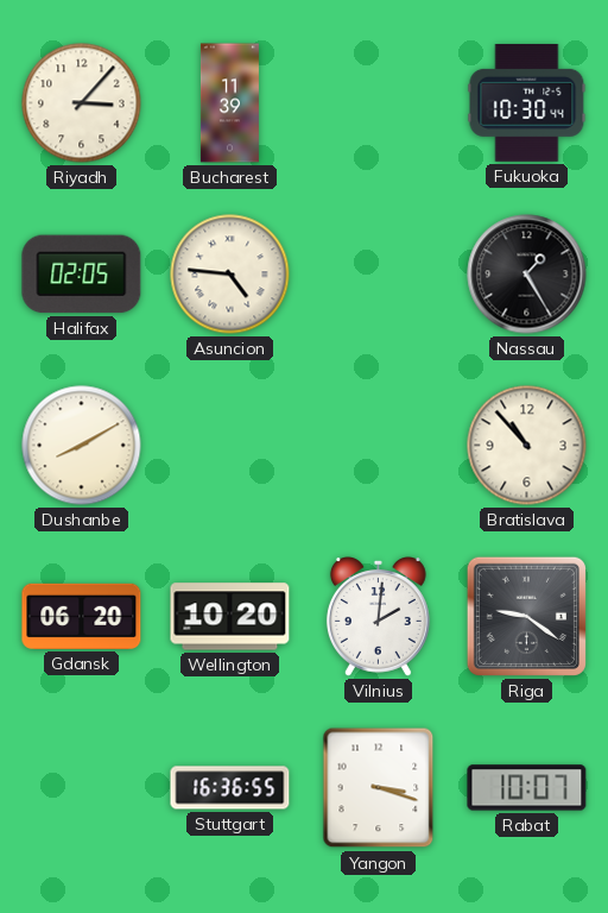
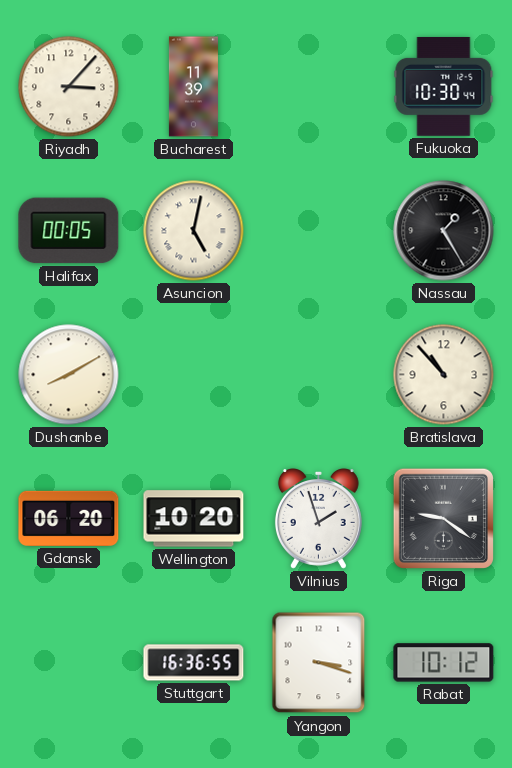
Halifax: 02:05 -> 00:05
Asuncion: 4:46 -> 5:02
Vilnius: 2:01 -> 1:57
Rabat: 10:07 -> 10:12
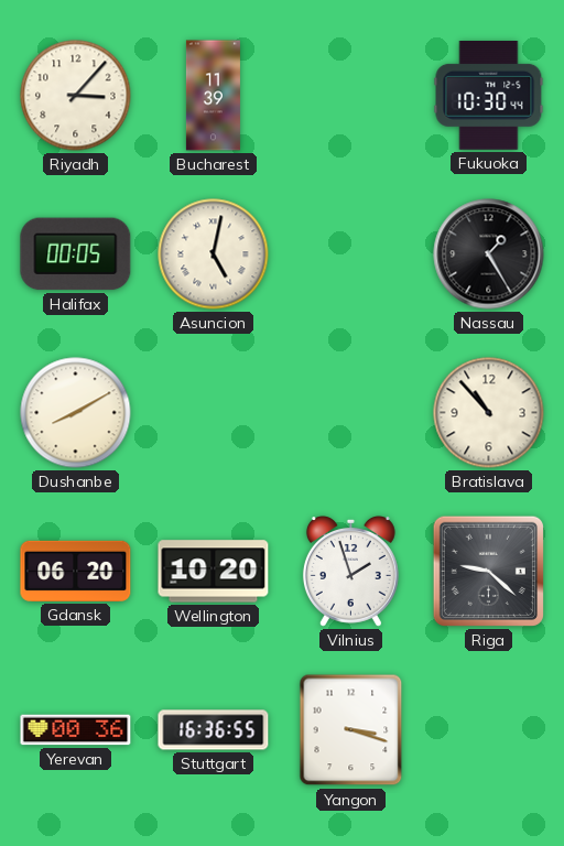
Riga: 9:21 -> 9:22
Yerevan: none -> 00:36
Rabat: 10:12 -> none
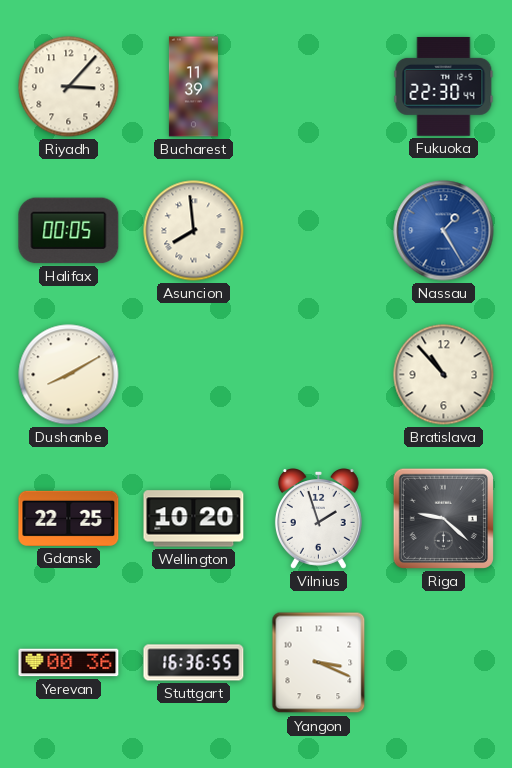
Fukuoka: 10:30 -> 22:30
Asuncion: 5:02 -> 7:59
Nassau dial: black -> blue
Gdansk: 06:20 -> 22:25
Yangon: 3:18 -> 3:19
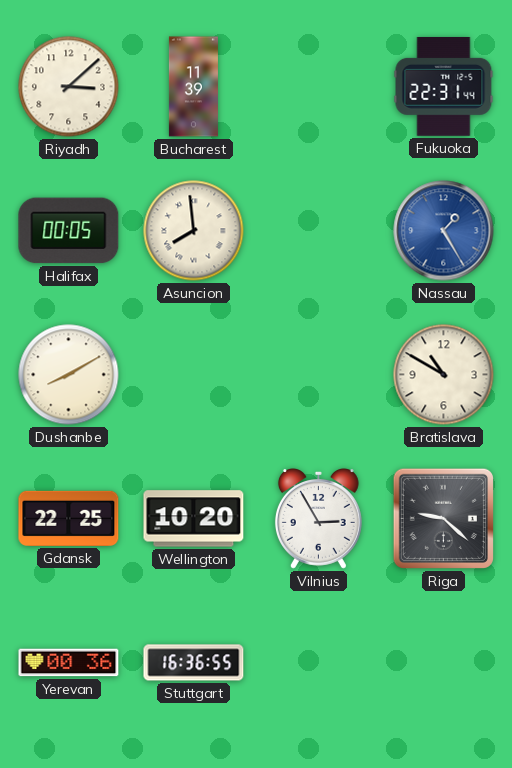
Riyadh: 3:07 -> 3:08
Fukuoka: 22:30 -> 22:31
Bratislava: 10:53 -> 10:50
Vilnius: 1:57 -> 2:55
Yangon: 3:19 -> none
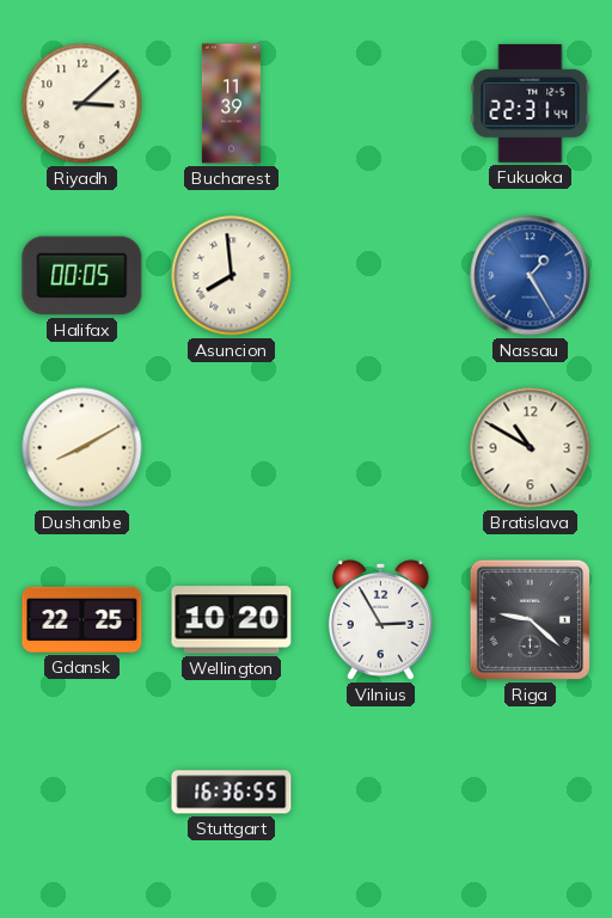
Yerevan: 00:36 -> none
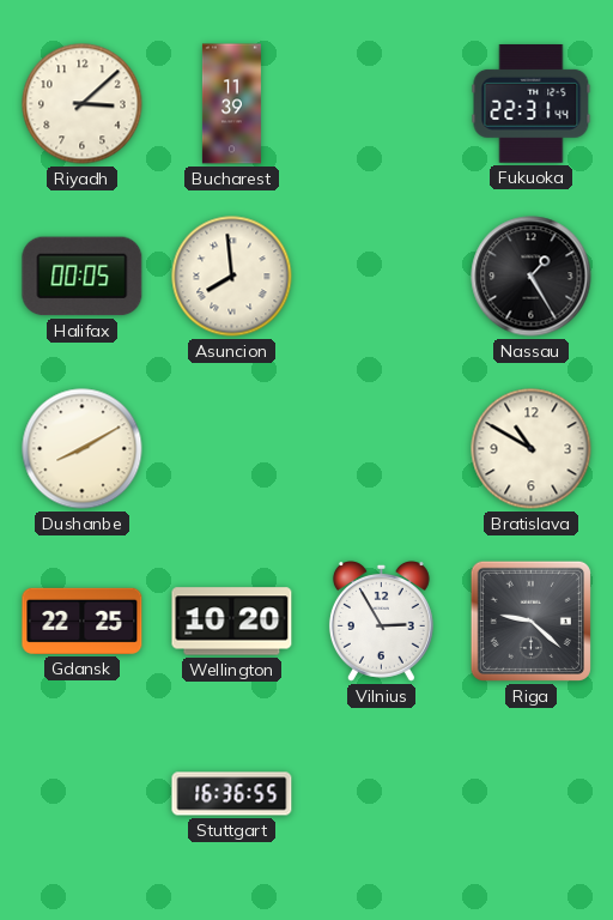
Nassau dial: blue -> black
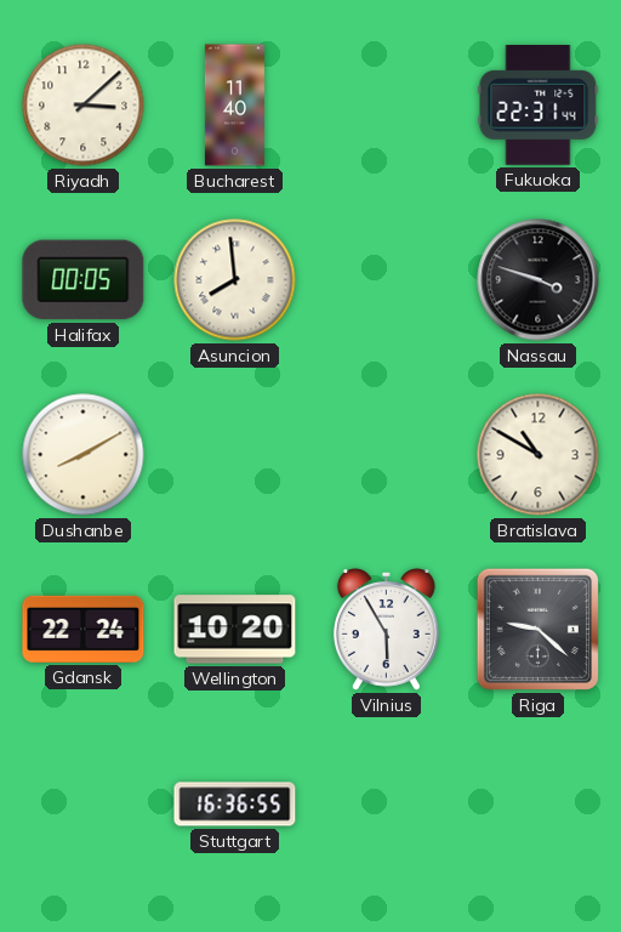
Bucharest: 11:39 -> 11:40
Nassau: 1:25 -> 3:48
Gdansk: 22:25 -> 22:24
Vilnius: 2:55 -> 5:55
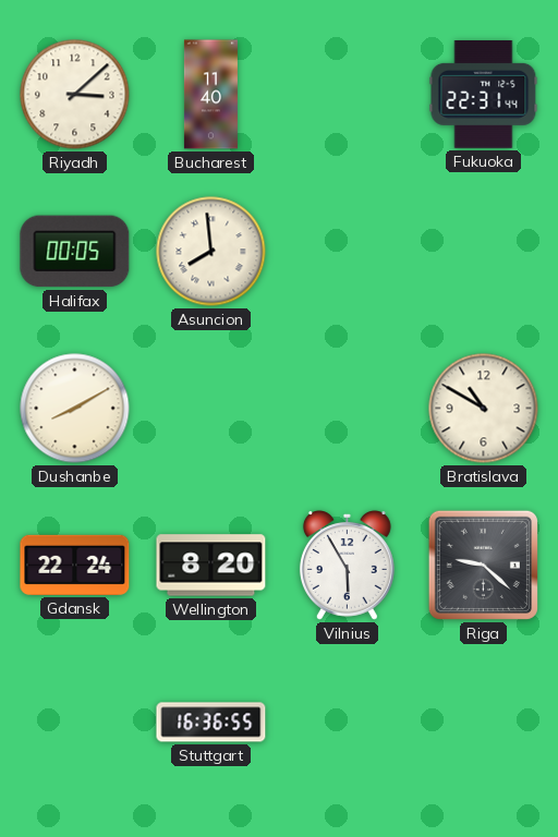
Nassau: 3:48 -> none
Wellington: 10:20 -> 8:20
